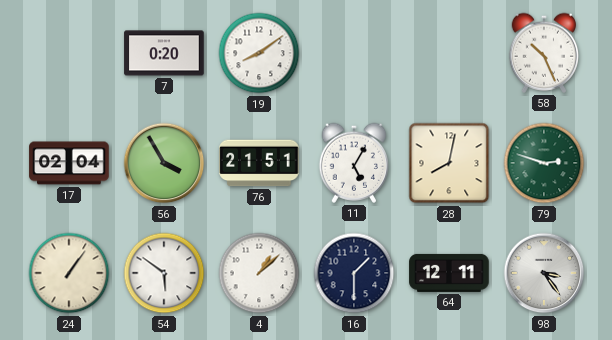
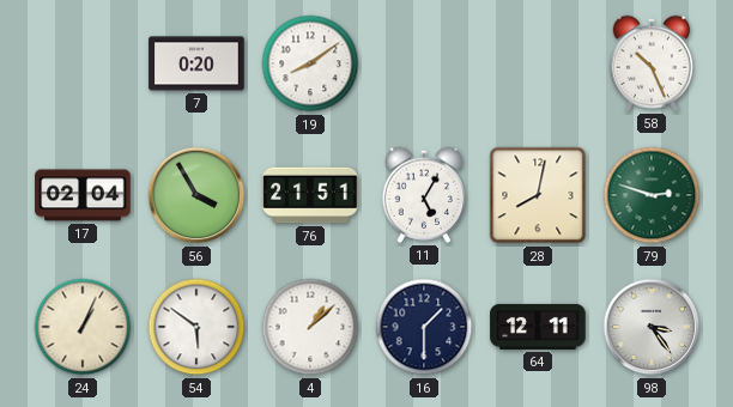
24: 1:06 -> 1:04
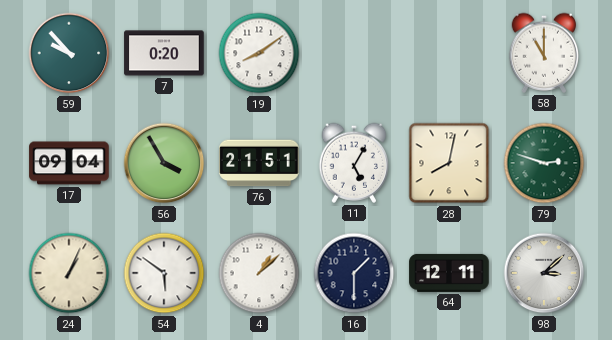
59: none -> 9:53
58: 10:26 -> 11:00
17: 02:04 -> 09:04
98: 3:24 -> 3:08
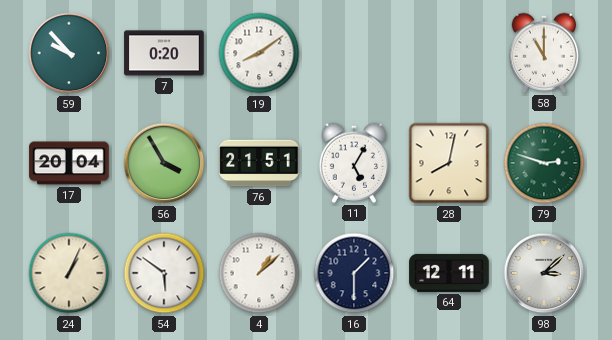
17: 09:04 -> 20:04
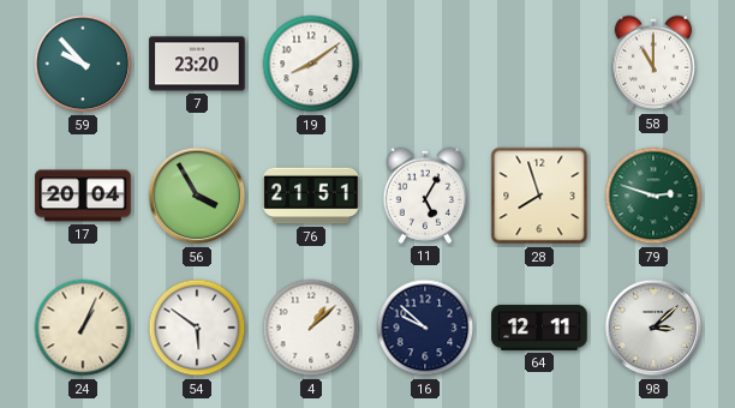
7: 0:20 -> 23:20
28: 8:02 -> 7:57
16: 1:30 -> 9:52
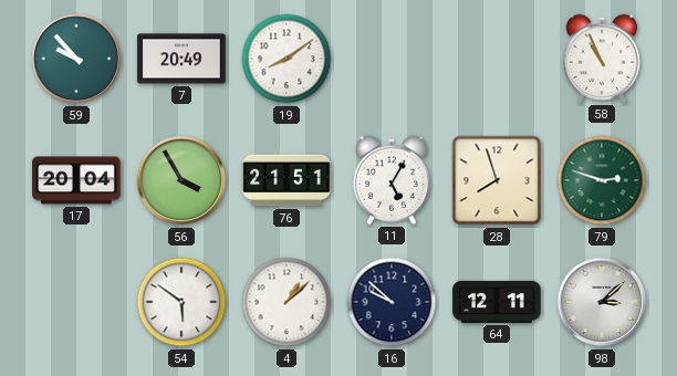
7: 23:20 -> 20:49
58: 11:00 -> 10:56
24: 1:04 -> none
